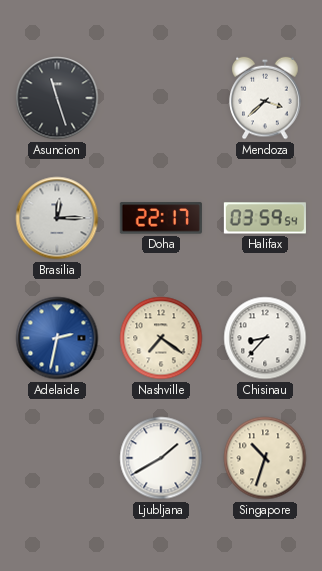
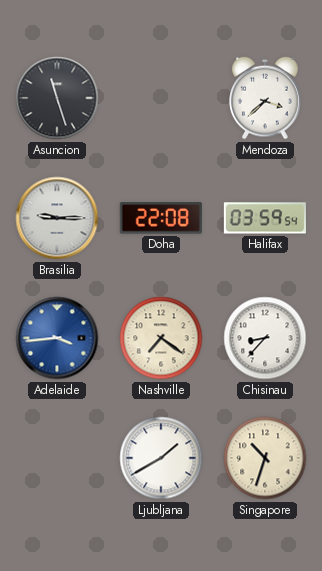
Brasilia: 12:15 -> 9:15
Doha: 22:17 -> 22:08
Adelaide: 2:32 -> 3:44
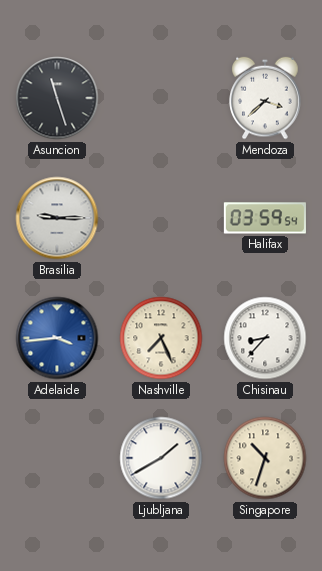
Doha: 22:08 -> none
Nashville: 7:21 -> 7:26
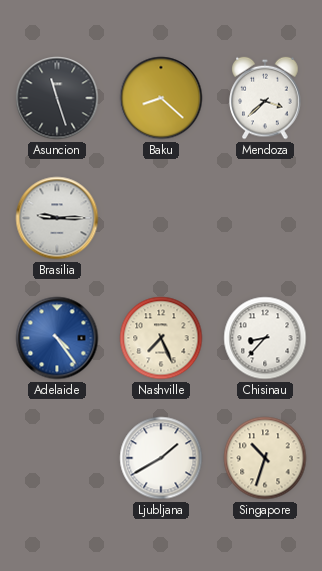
Baku: none -> 8:22
Halifax: 03:59 -> none
Adelaide: 3:44 -> 4:24
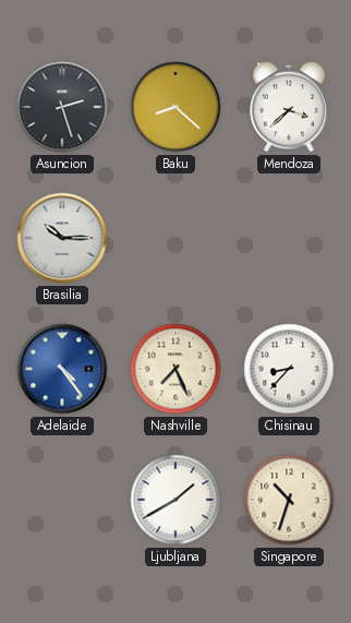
Asuncion: 11:27 -> 2:27
Brasilia: 9:15 -> 10:15
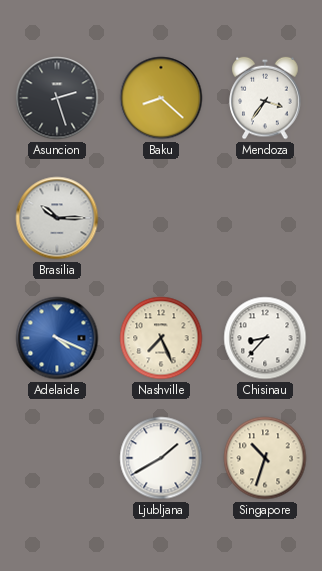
Mendoza: 3:38 -> 3:36
Adelaide: 4:24 -> 4:19
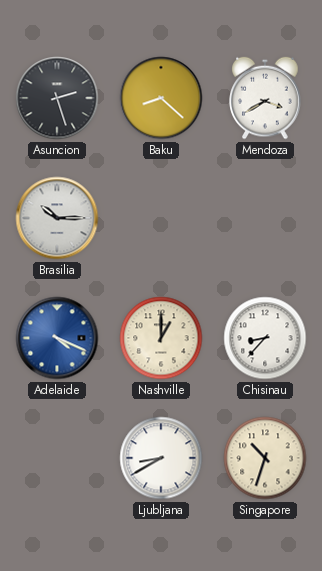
Mendoza: 3:36 -> 3:40
Nashville: 7:26 -> 1:00
Ljubljana: 1:40 -> 8:40
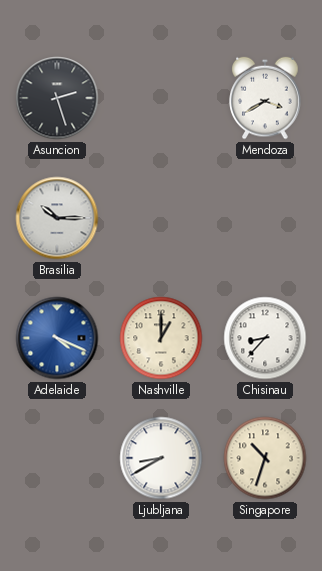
Baku: 8:22 -> none
